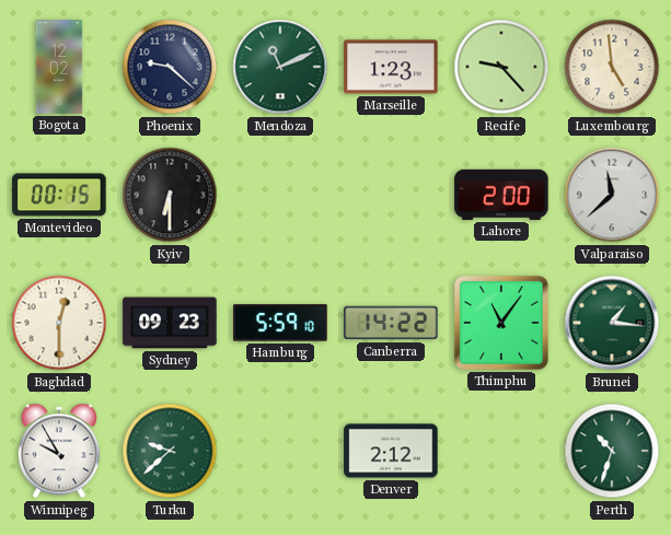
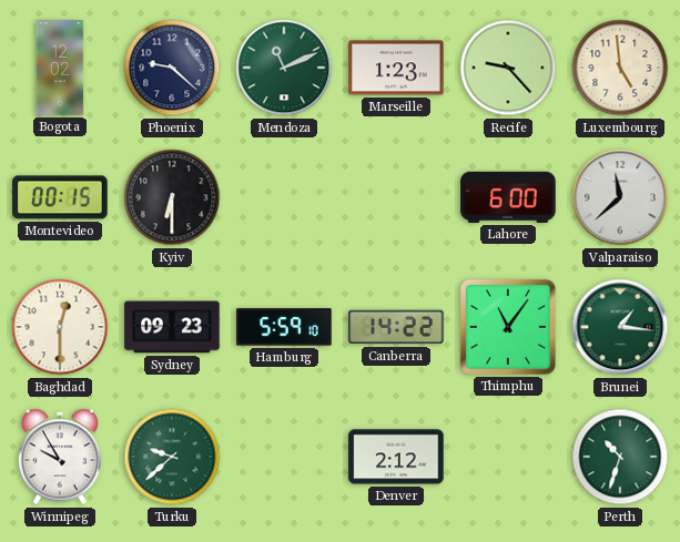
Lahore: 2:00 -> 6:00
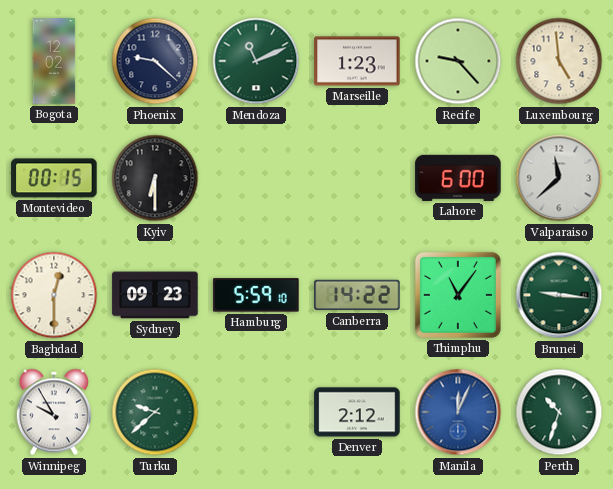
Brunei: 1:16 -> 9:16
Manila: none -> 12:04
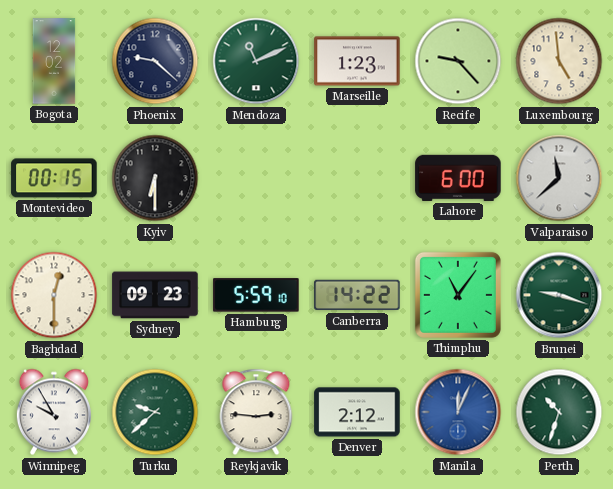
Brunei: 9:16 -> 9:18
Reykjavik: none -> 2:46
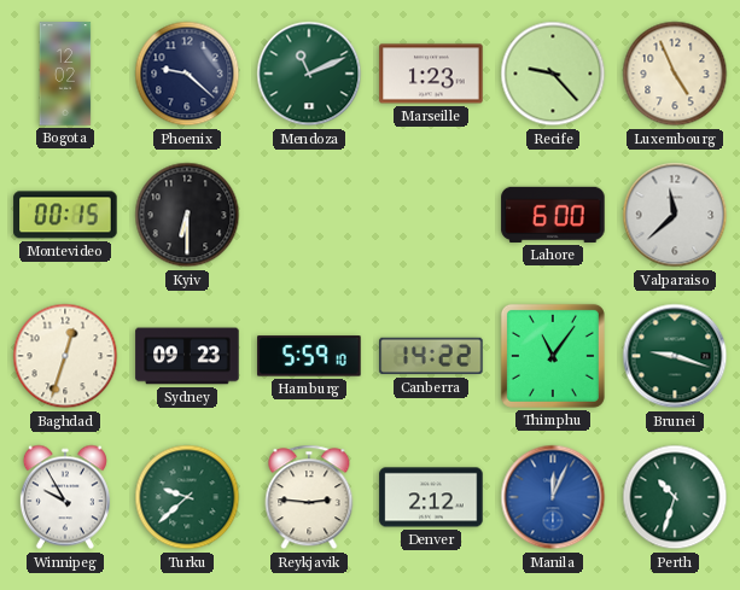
Luxembourg: 4:59 -> 4:56
Baghdad: 12:30 -> 12:33
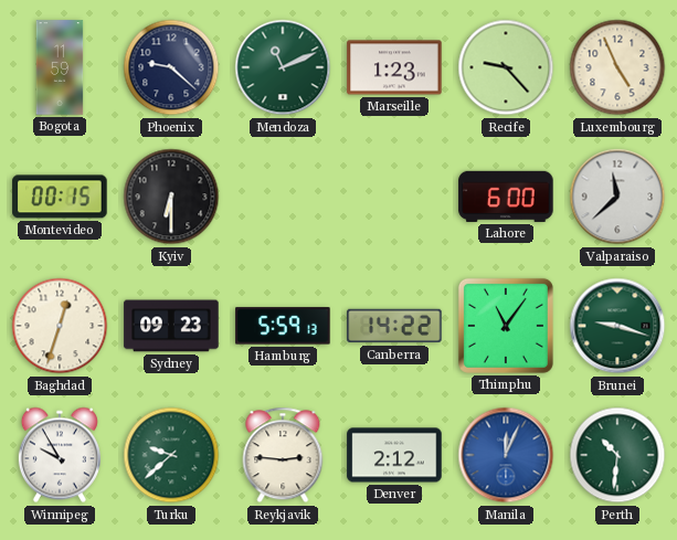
Bogota: 12:02 -> 11:59
Hamburg: 5:59:10 -> 5:59:13
Perth: 10:33 -> 10:31
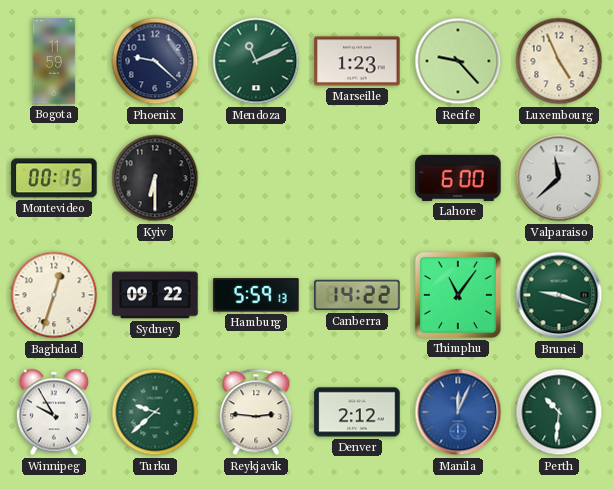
Sydney: 09:23 -> 09:22
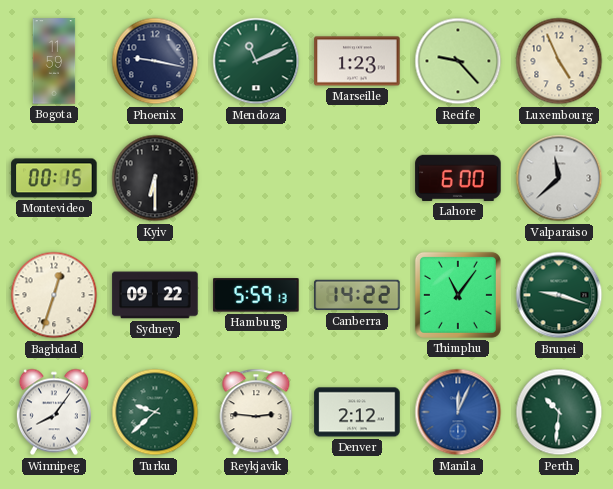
Phoenix: 9:22 -> 9:17
Winnipeg: 9:55 -> 8:06
